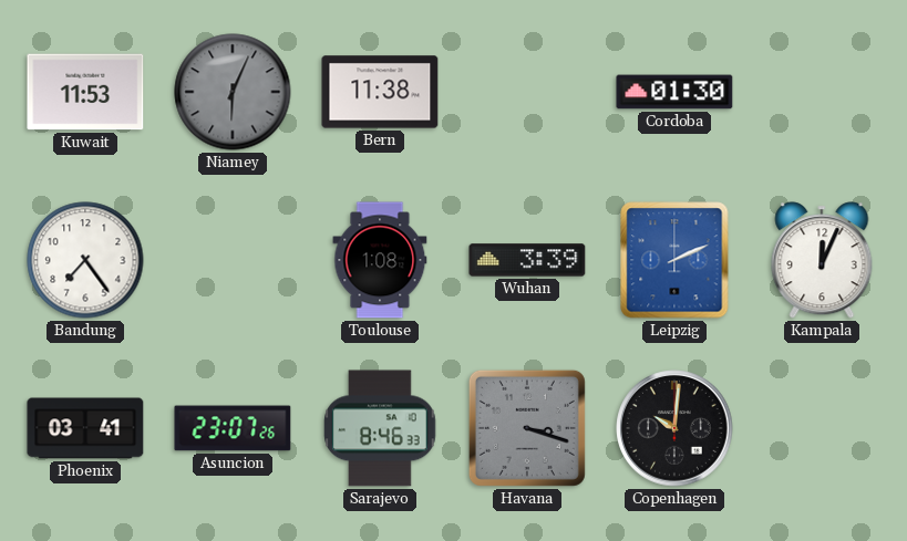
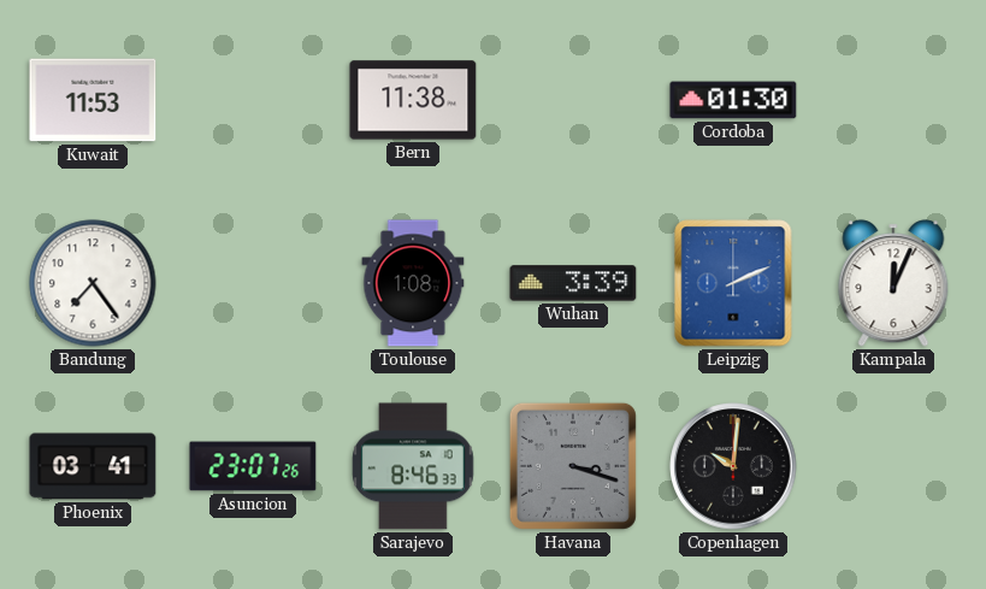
Niamey: 6:04 -> none
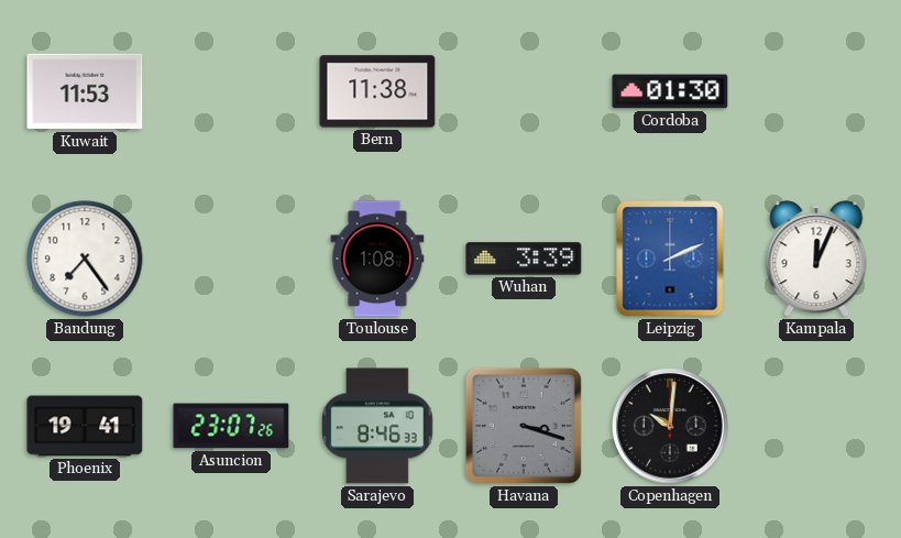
Phoenix: 03:41 -> 19:41
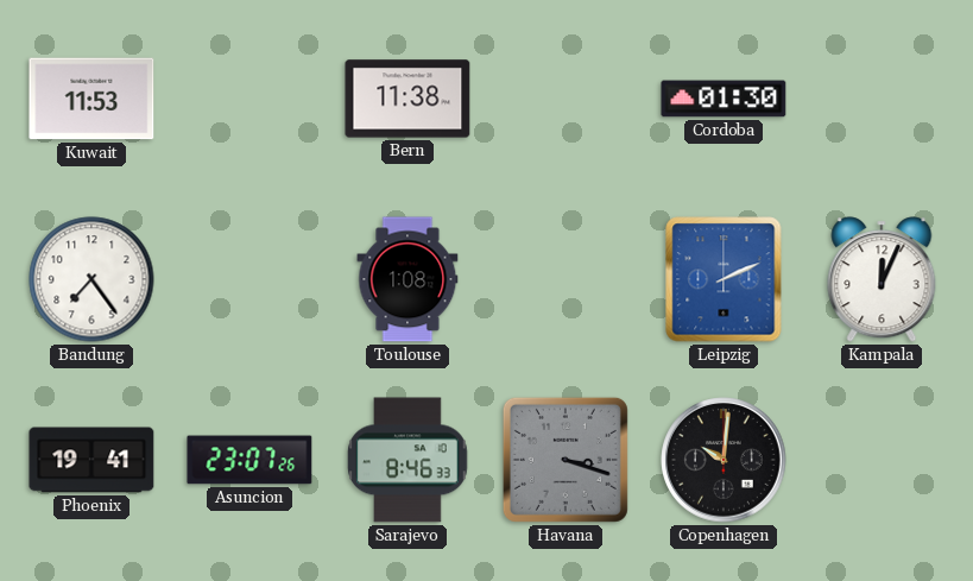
Wuhan: 3:39 -> none
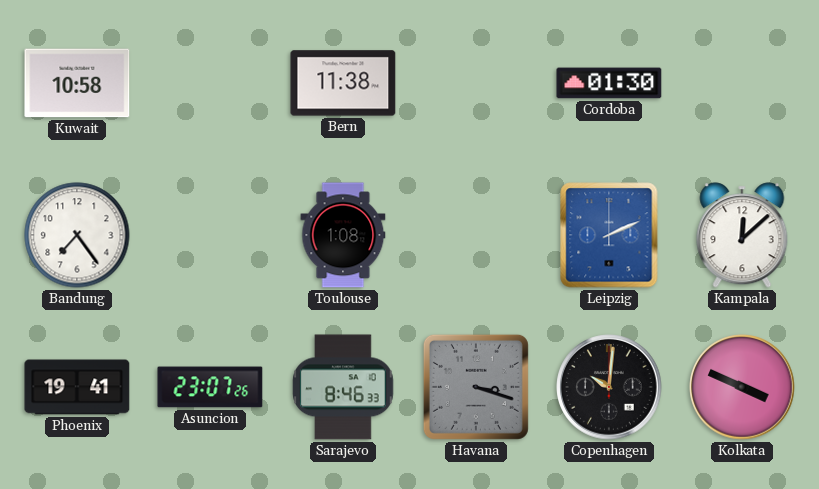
Kuwait: 11:53 -> 10:58
Kampala: 12:04 -> 12:08
Kolkata: none -> 3:49
